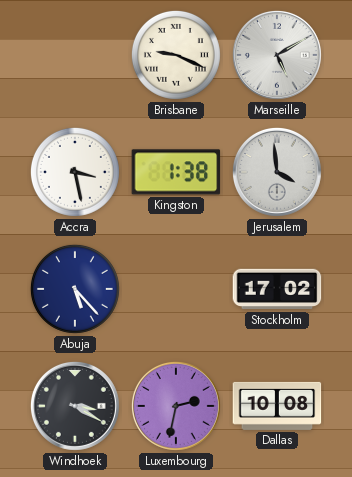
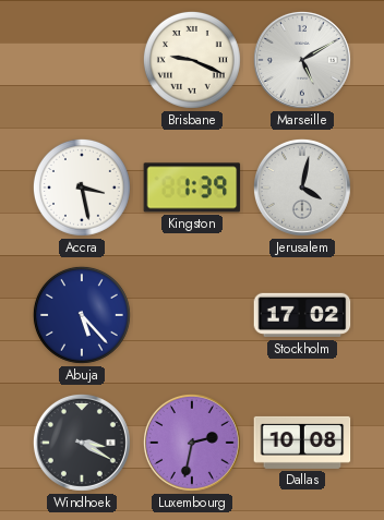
Kingston: 1:38 -> 1:39
Jerusalem: 3:59 -> 4:02
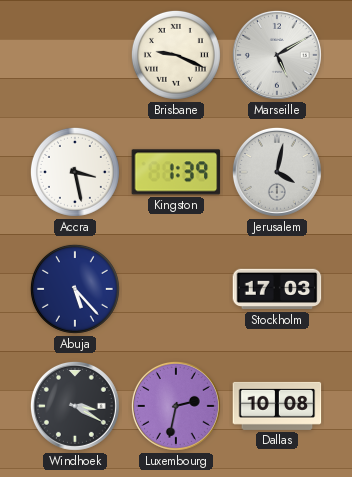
Stockholm: 17:02 -> 17:03
